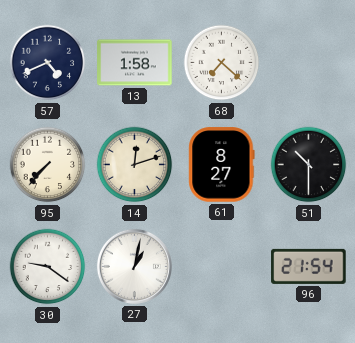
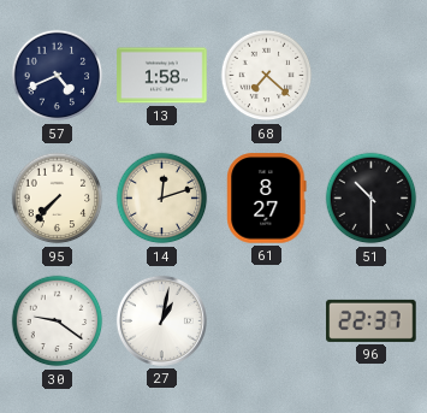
96: 21:54 -> 22:37
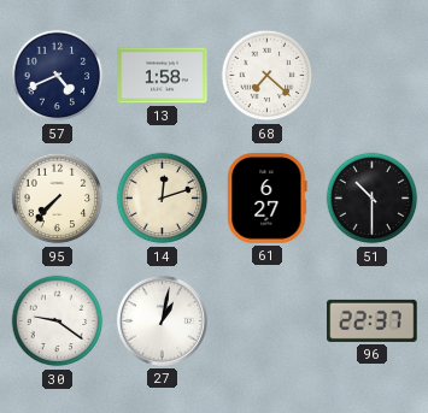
61: 8:27 -> 6:27
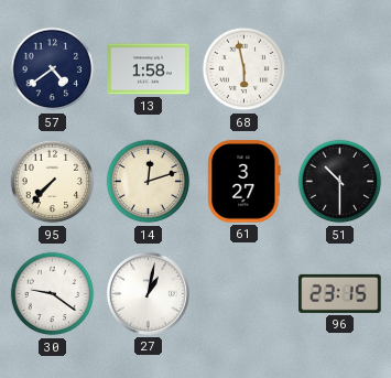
57: 4:41 -> 4:39
68: 7:22 -> 5:58
61: 6:27 -> 3:27
96: 22:37 -> 23:15
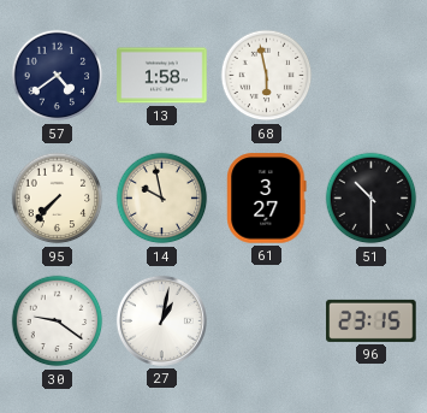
14: 12:12 -> 9:58
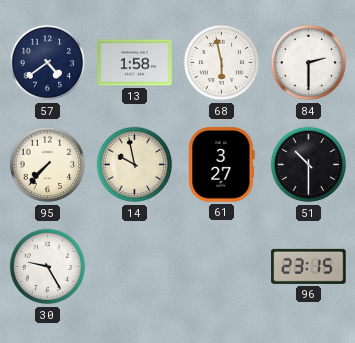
84: none -> 2:30
30: 9:21 -> 9:25
27: 1:02 -> none
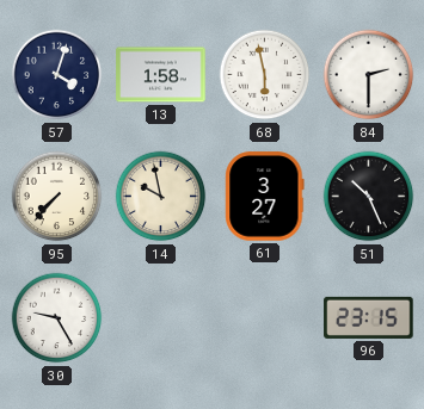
57: 4:39 -> 4:03
51: 10:30 -> 10:26
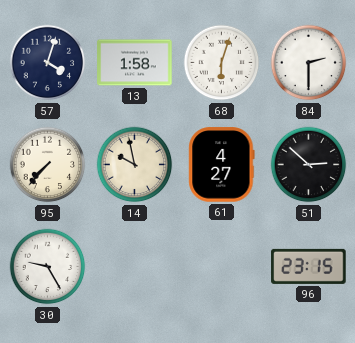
68: 5:58 -> 6:03
61: 3:27 -> 4:27
51: 10:26 -> 2:52
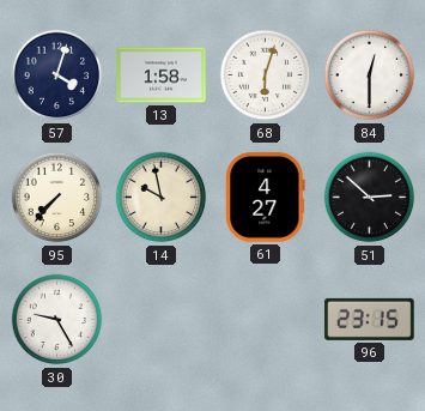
84: 2:30 -> 12:30
